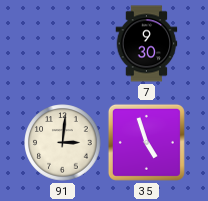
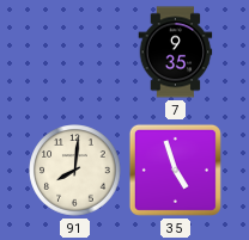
7: 9:30 -> 9:35
91: 3:01 -> 8:01
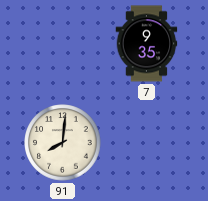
35: 4:57 -> none
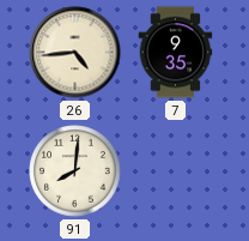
26: none -> 4:44
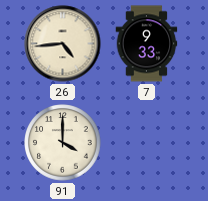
7: 9:35 -> 9:33
91: 8:01 -> 4:00
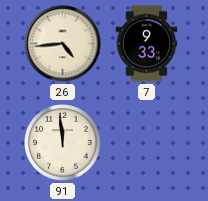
91: 4:00 -> 11:59
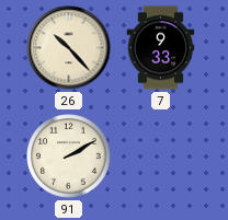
26: 4:44 -> 10:23
91: 11:59 -> 2:10
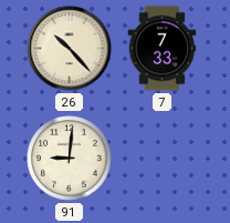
7: 9:33 -> 7:33
91: 2:10 -> 9:01
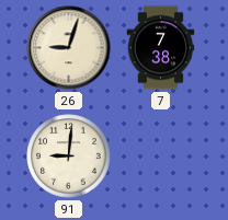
26: 10:23 -> 9:03
7: 7:33 -> 7:38
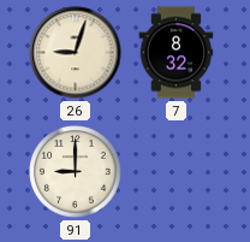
7: 7:38 -> 8:32
91: 9:01 -> 9:00
